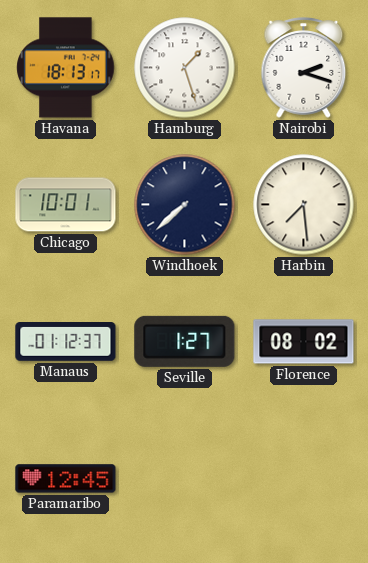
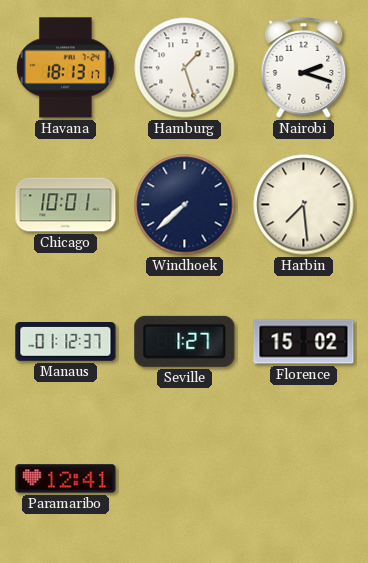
Florence: 08:02 -> 15:02
Paramaribo: 12:45 -> 12:41
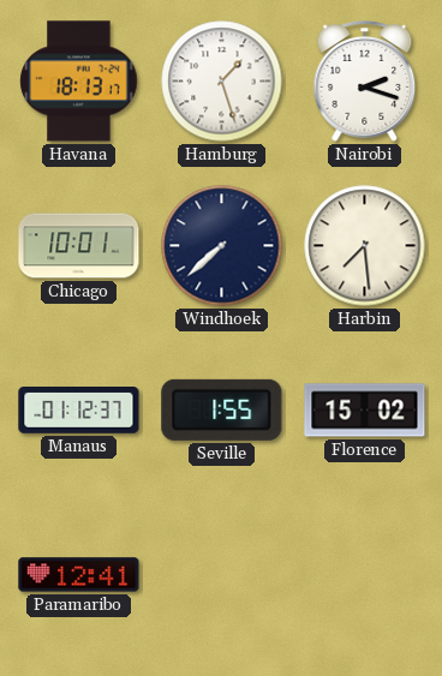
Seville: 1:27 -> 1:55
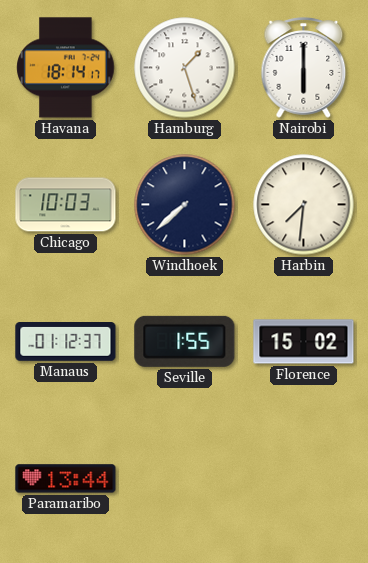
Havana: 18:13 -> 18:14
Nairobi: 2:18 -> 6:00
Chicago: 10:01 -> 10:03
Harbin: 7:29 -> 7:31
Paramaribo: 12:41 -> 13:44
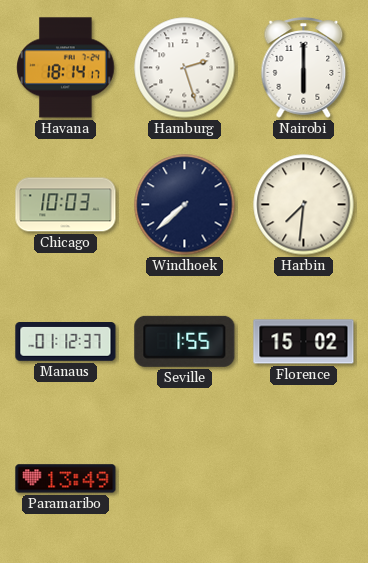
Hamburg: 1:27 -> 2:27
Paramaribo: 13:44 -> 13:49
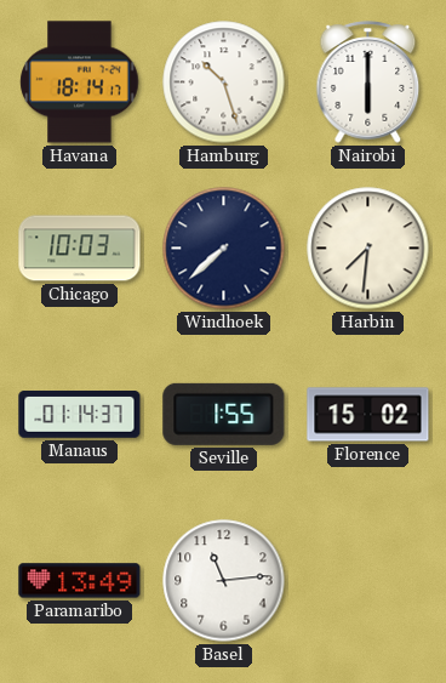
Hamburg: 2:27 -> 10:27
Manaus: 01:12 -> 01:14
Basel: none -> 11:14
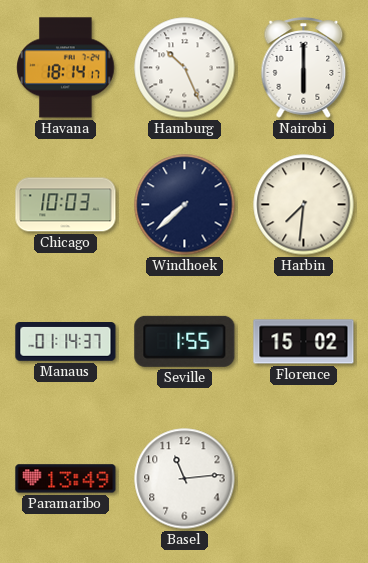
Hamburg: 10:27 -> 10:26
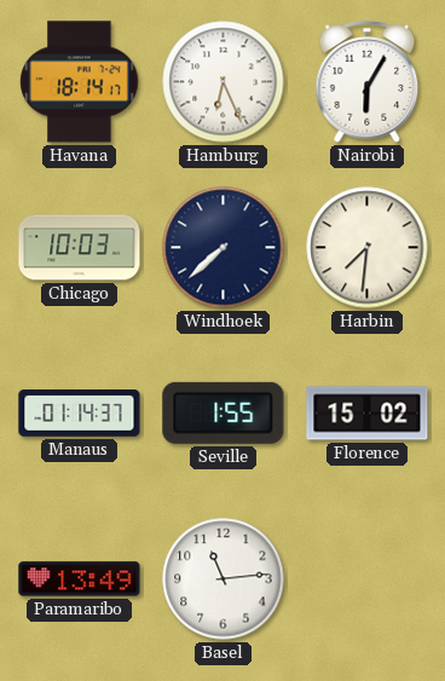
Hamburg: 10:26 -> 6:26
Nairobi: 6:00 -> 6:05
